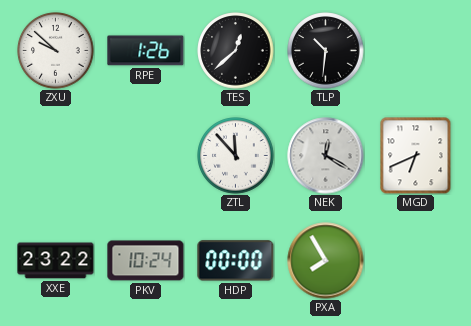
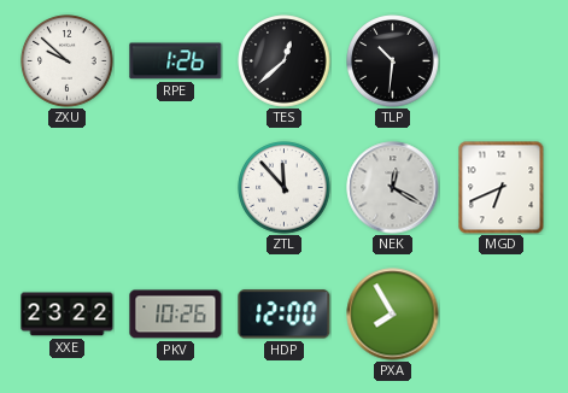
PKV: 10:24 -> 10:26
HDP: 00:00 -> 12:00
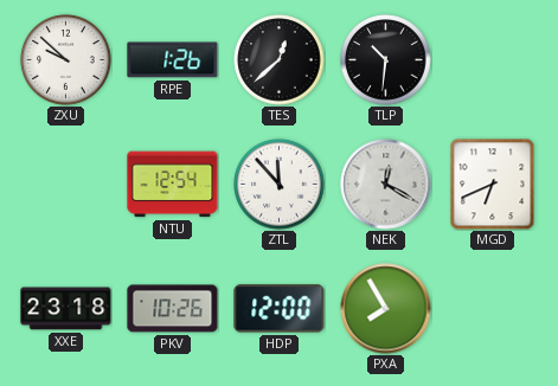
NTU: none -> 12:54
XXE: 23:22 -> 23:18
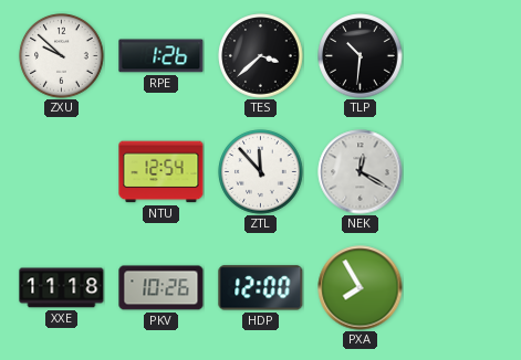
TES: 12:38 -> 3:38
MGD: 6:41 -> none
XXE: 23:18 -> 11:18
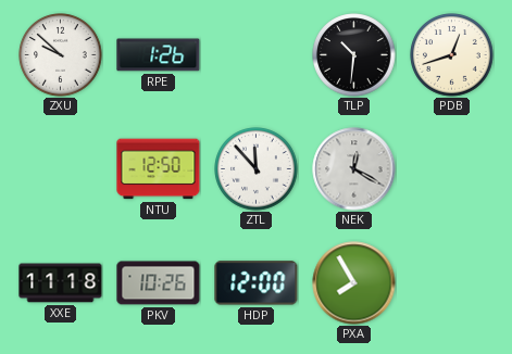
TES: 3:38 -> none
PDB: none -> 12:42
NTU: 12:54 -> 12:50
